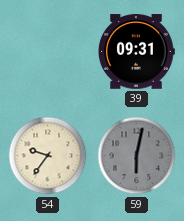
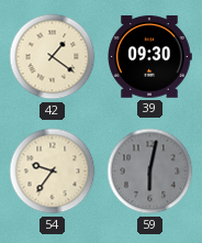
42: none -> 1:21
39: 09:31 -> 09:30
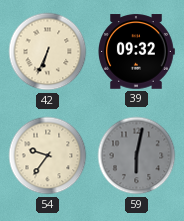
42: 1:21 -> 6:34
39: 09:30 -> 09:32
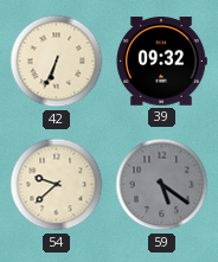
54: 9:36 -> 9:38
59: 6:02 -> 5:21
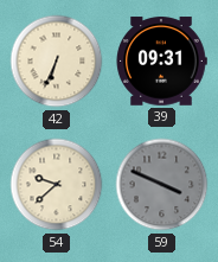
39: 09:32 -> 09:31
59: 5:21 -> 3:49
